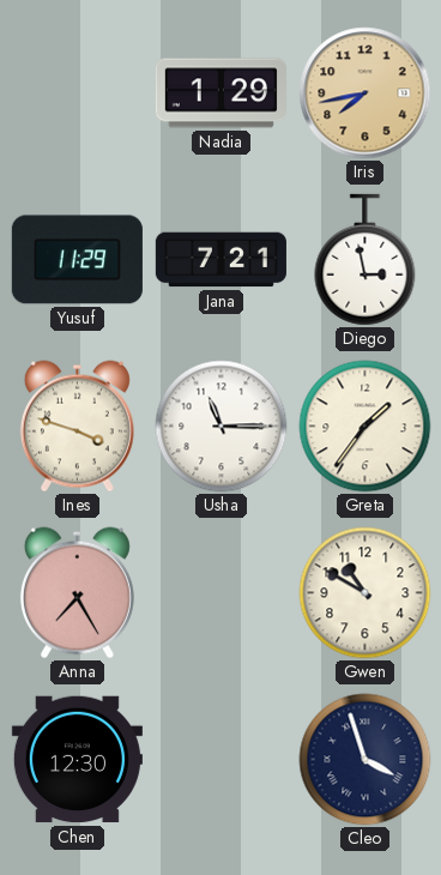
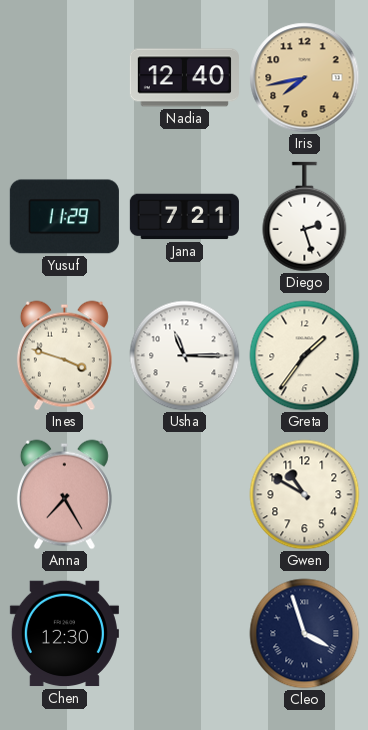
Nadia: 1:29 -> 12:40
Diego: 2:58 -> 2:27
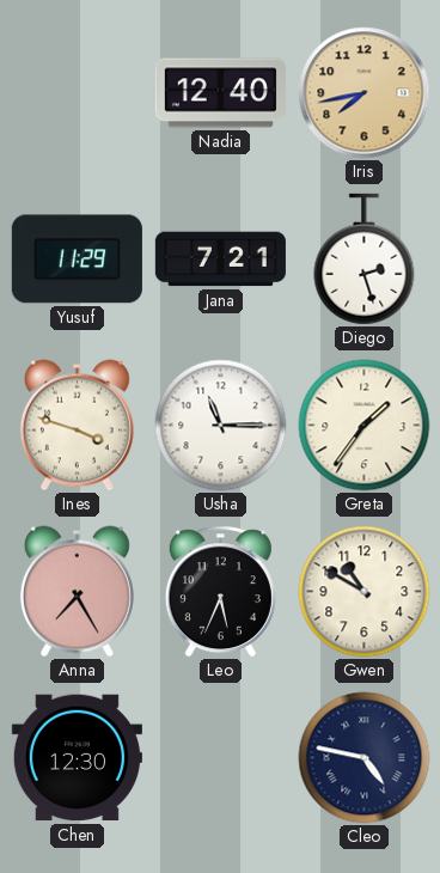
Leo: none -> 5:34
Cleo: 3:57 -> 4:47
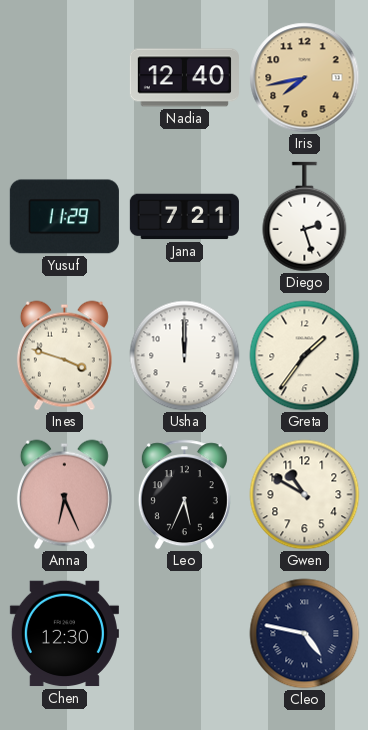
Usha: 11:15 -> 12:00
Anna: 7:25 -> 6:26
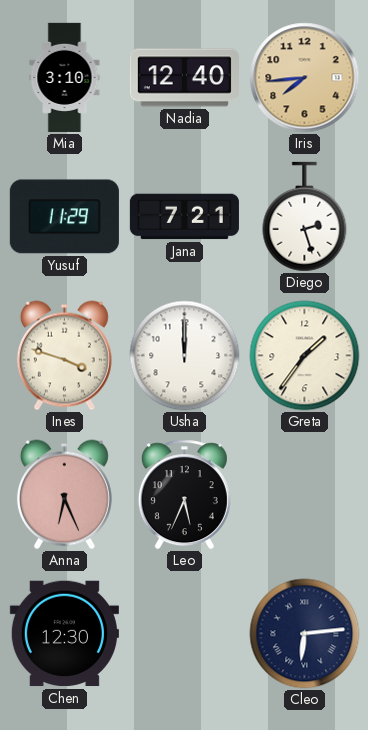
Mia: none -> 3:10
Iris: 7:43 -> 7:44
Gwen: 10:50 -> none
Cleo: 4:47 -> 6:14
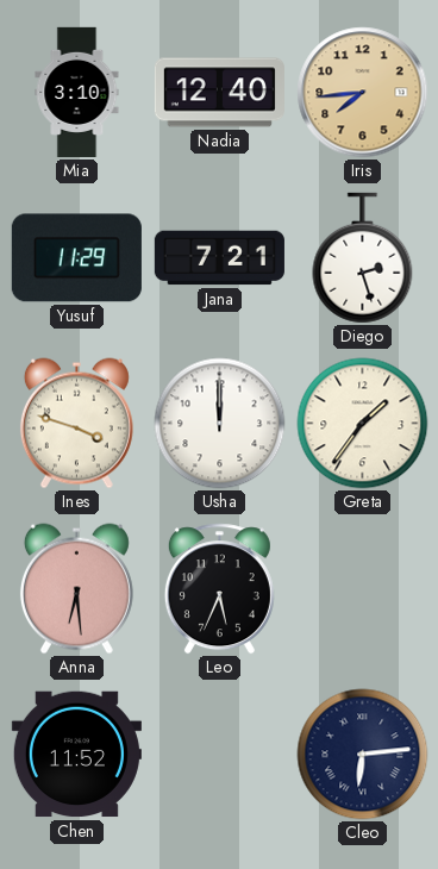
Anna: 6:26 -> 6:29
Chen: 12:30 -> 11:52
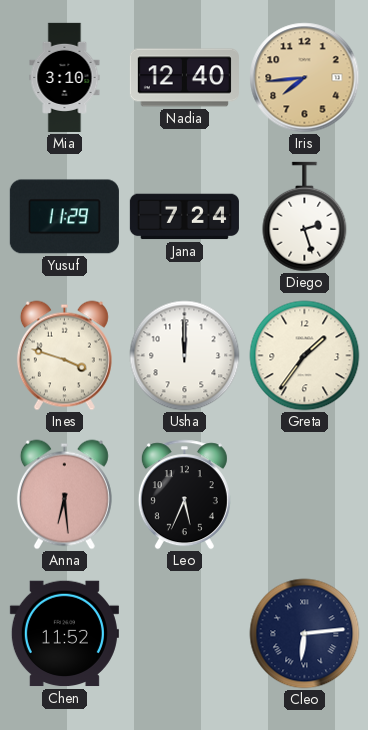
Jana: 7:21 -> 7:24
